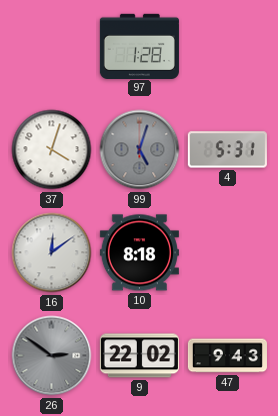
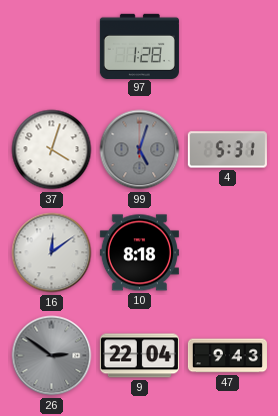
9: 22:02 -> 22:04
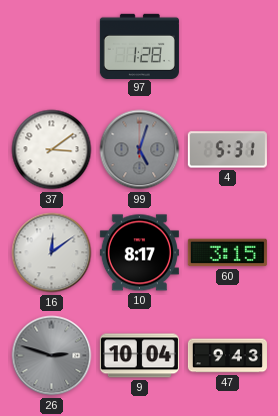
37: 4:03 -> 3:09
10: 8:18 -> 8:17
60: none -> 3:15
26: 2:51 -> 2:48
9: 22:04 -> 10:04
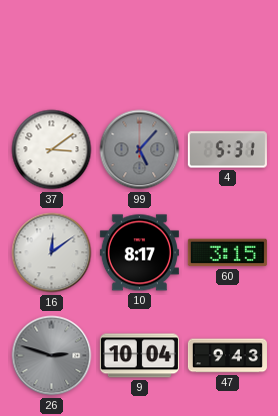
97: 1:28 -> none
99: 5:03 -> 5:07
